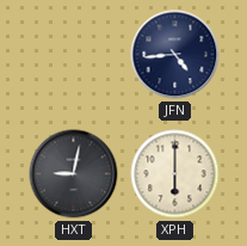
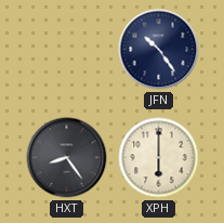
JFN: 4:44 -> 10:24
HXT: 9:02 -> 8:24
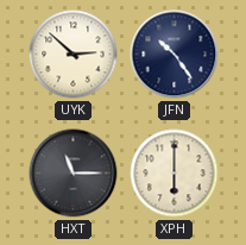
UYK: none -> 2:52
HXT: 8:24 -> 11:15
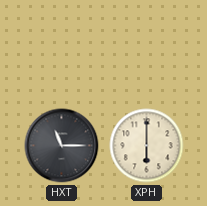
UYK: 2:52 -> none
JFN: 10:24 -> none
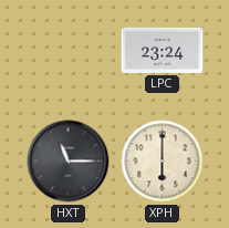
LPC: none -> 23:24
